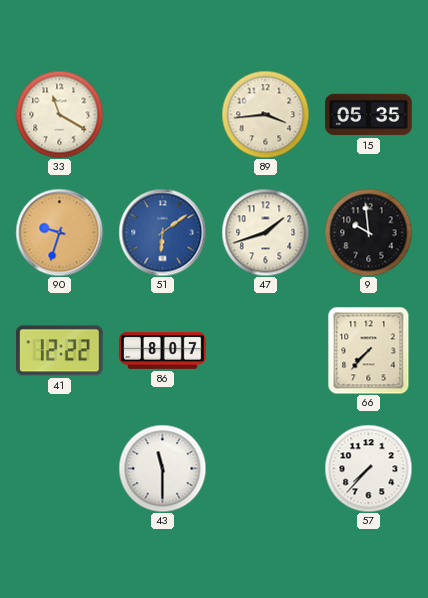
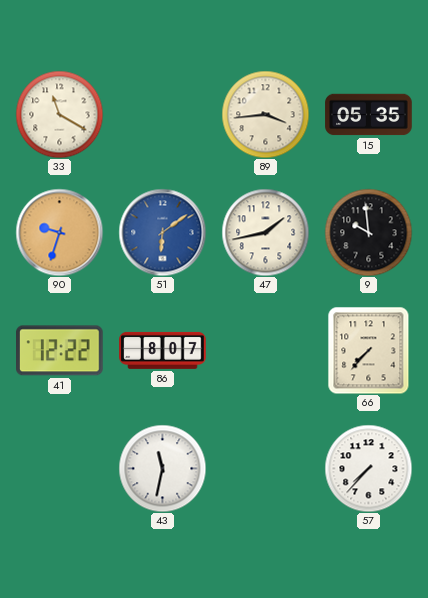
47: 1:42 -> 1:43
43: 11:30 -> 11:32
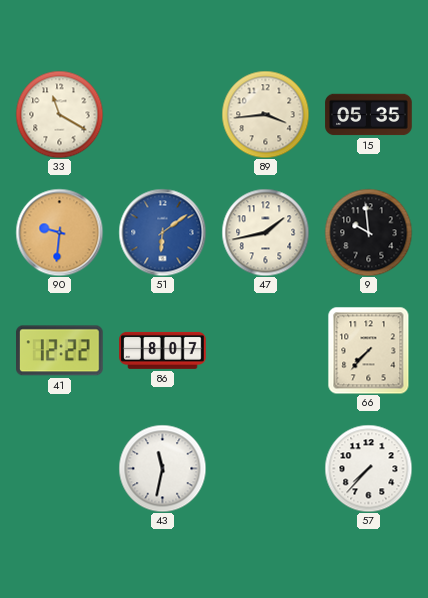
90: 9:33 -> 9:31
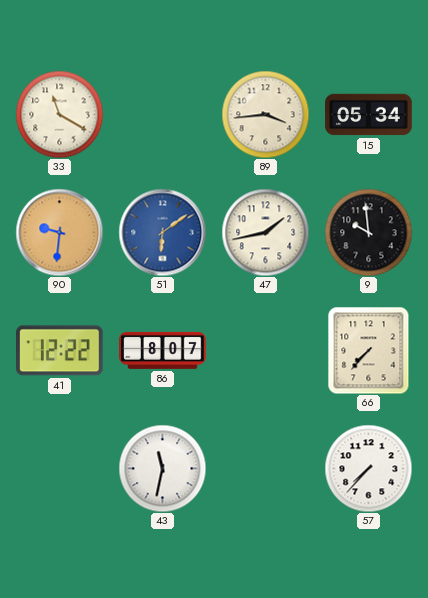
15: 05:35 -> 05:34
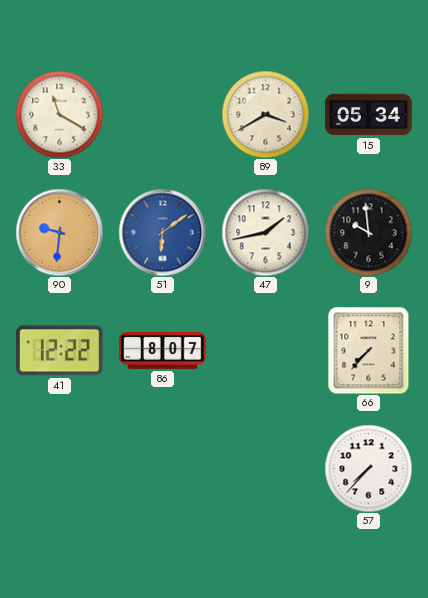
89: 3:44 -> 3:40
43: 11:32 -> none
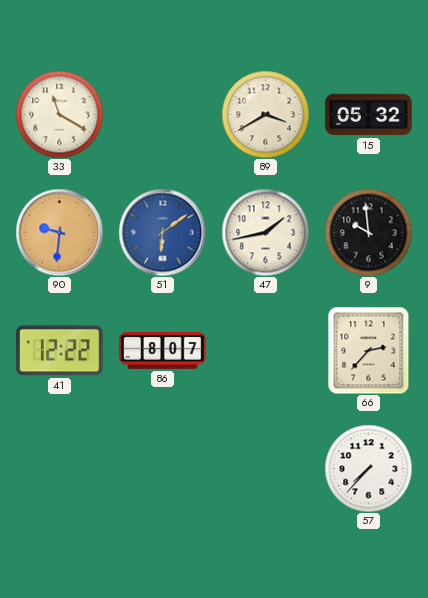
15: 05:34 -> 05:32
66: 7:37 -> 2:37
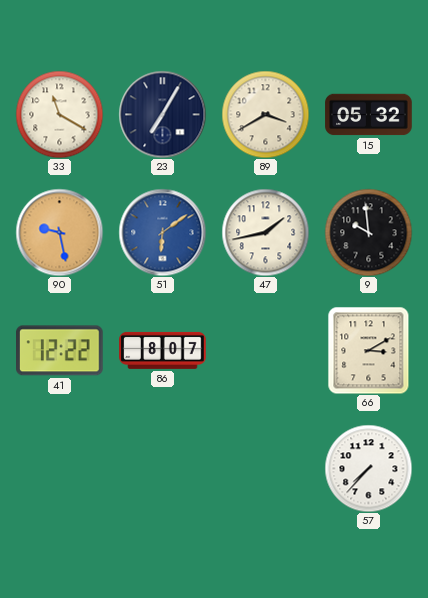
23: none -> 7:05
90: 9:31 -> 9:28
66: 2:37 -> 3:10
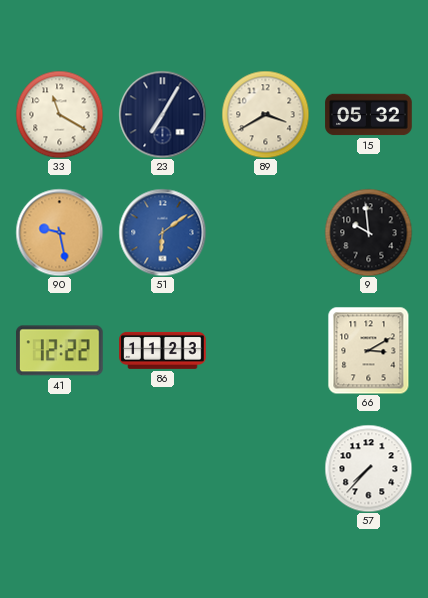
47: 1:43 -> none
86: 8:07 -> 11:23
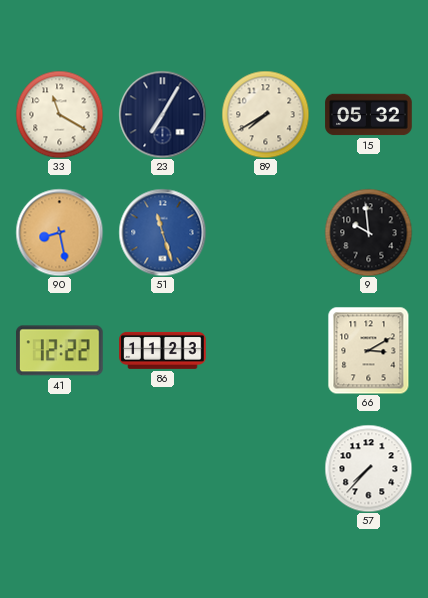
89: 3:40 -> 7:40
90: 9:28 -> 8:28
51: 6:09 -> 11:27
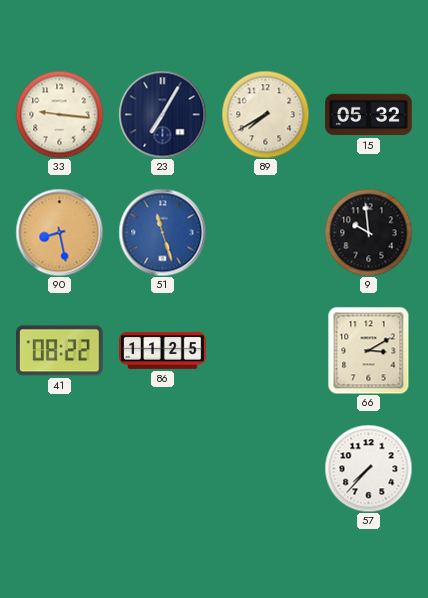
33: 11:20 -> 9:16
41: 12:22 -> 08:22
86: 11:23 -> 11:25
